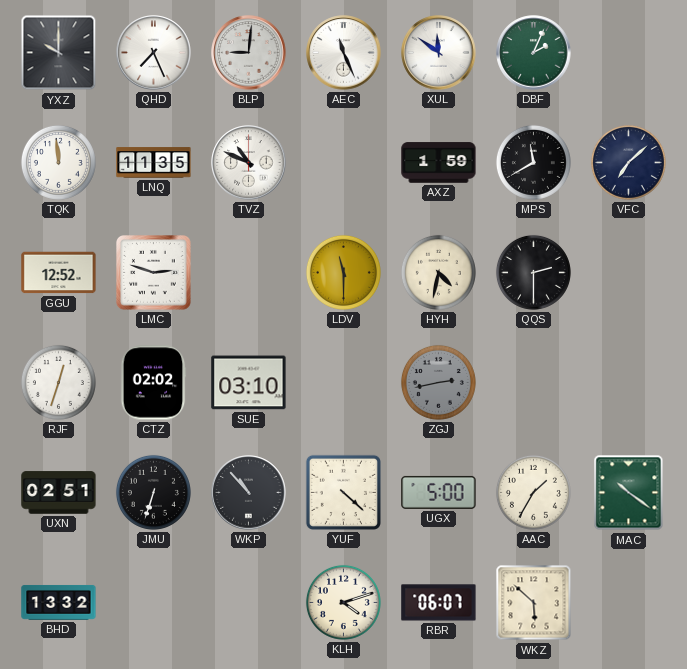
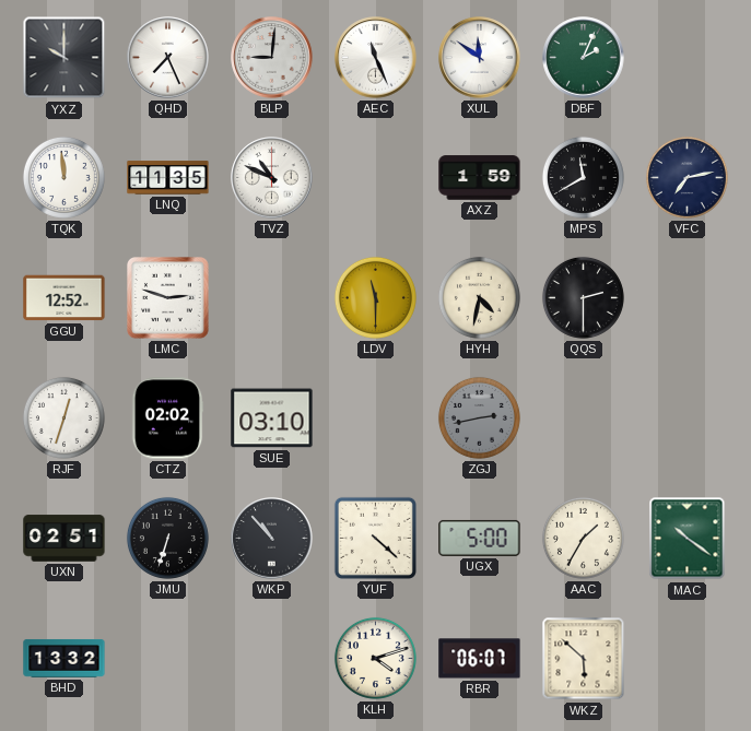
VFC: 7:08 -> 7:13
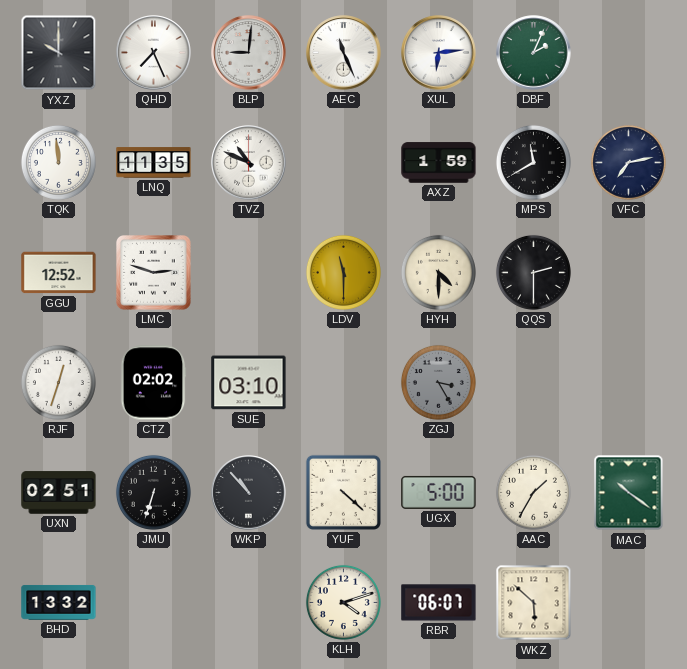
XUL: 11:51 -> 6:14
HYH: 4:32 -> 4:30
ZGJ: 2:43 -> 3:25
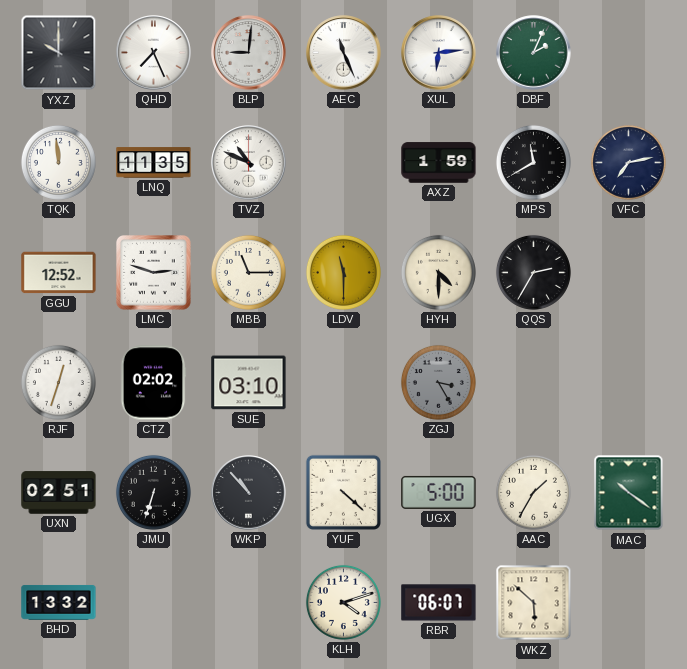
MBB: none -> 11:15
QQS: 2:30 -> 2:35
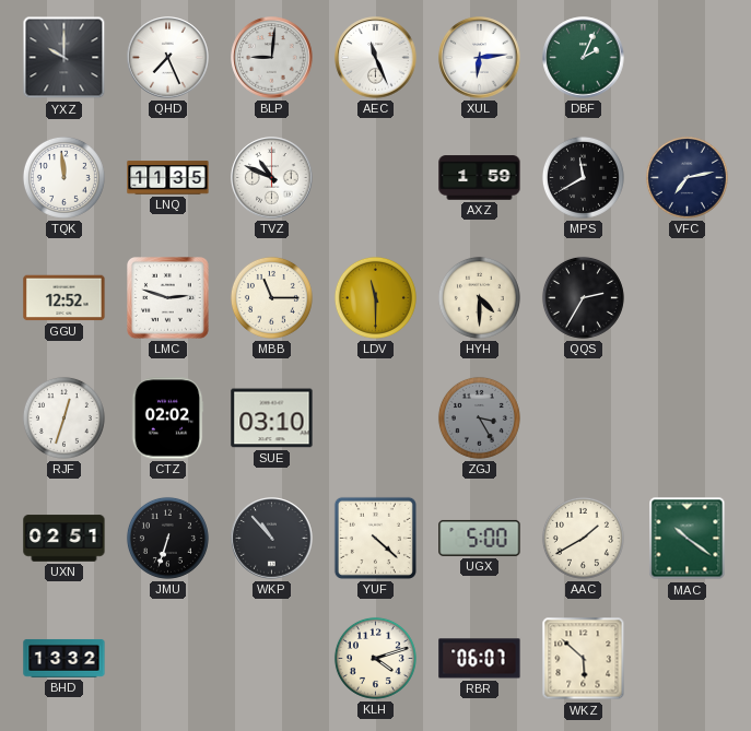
AAC: 1:35 -> 1:40
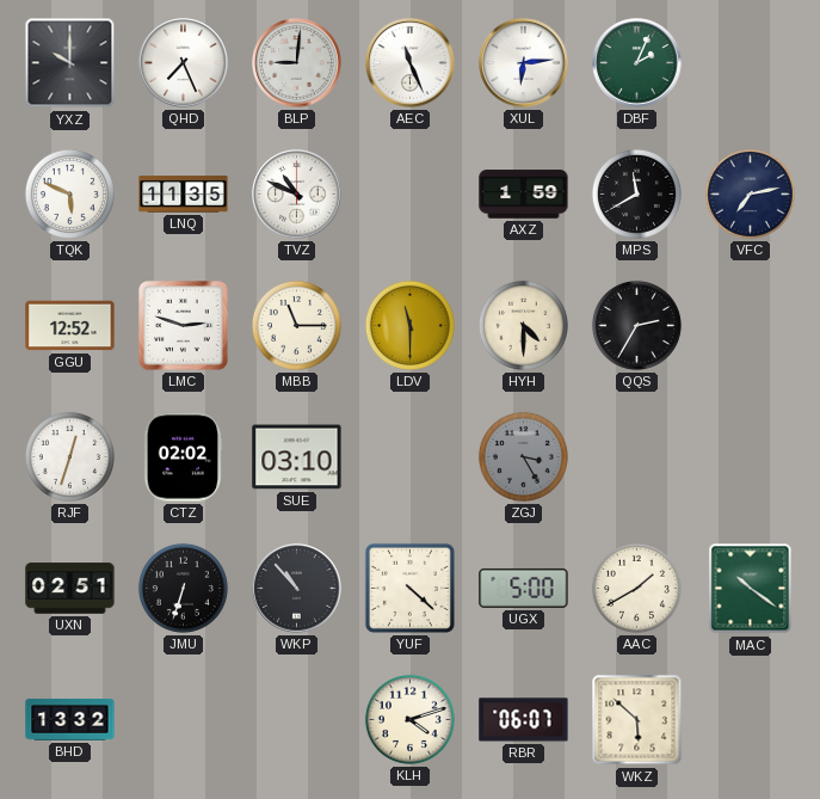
TQK: 11:59 -> 5:49
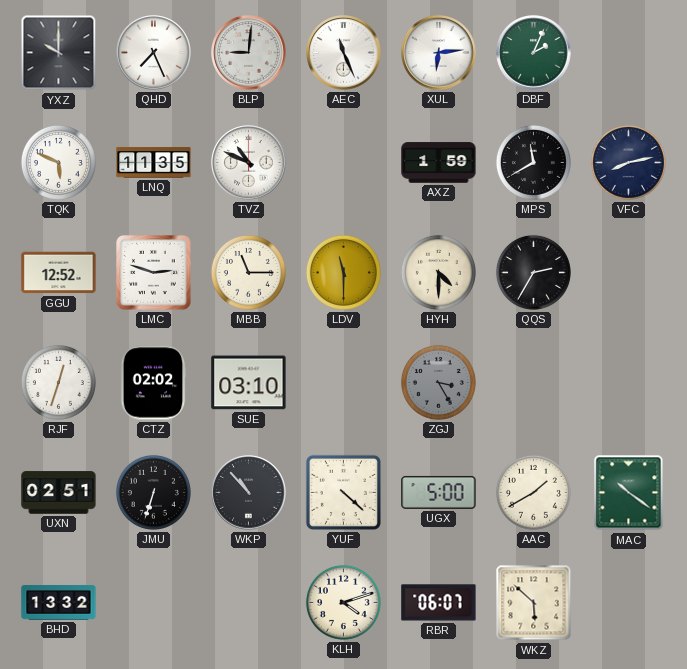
VFC: 7:13 -> 8:13
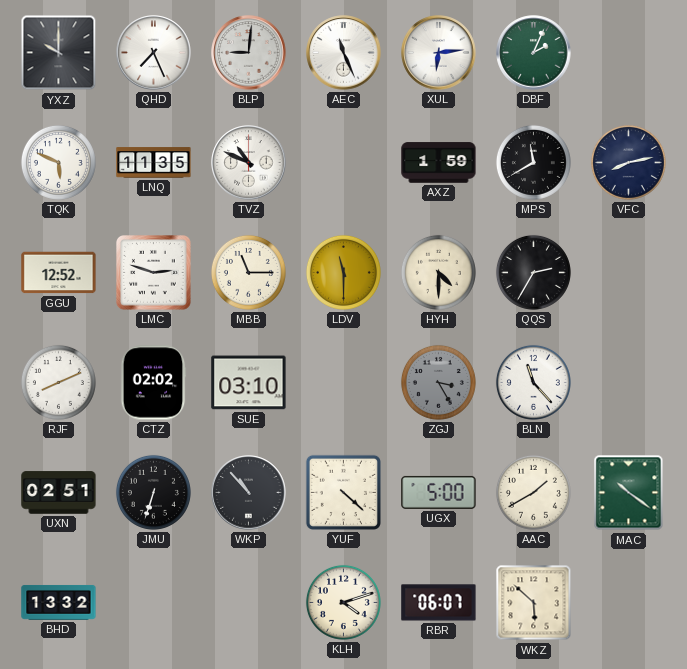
RJF: 12:33 -> 8:11
BLN: none -> 11:23
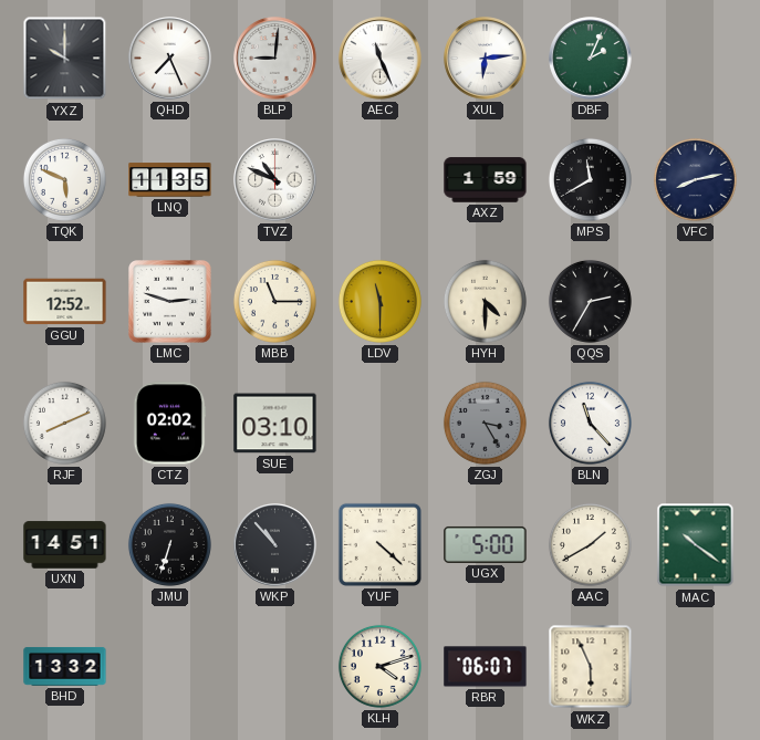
UXN: 02:51 -> 14:51
WKZ: 5:52 -> 5:56
